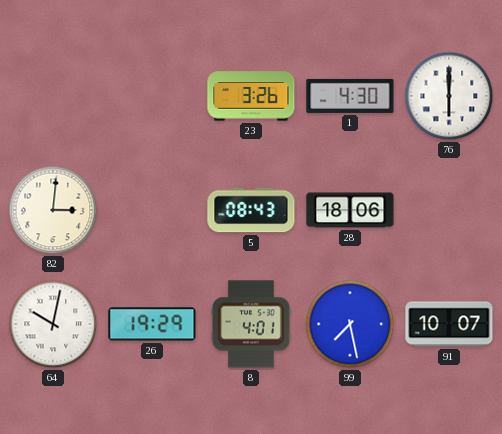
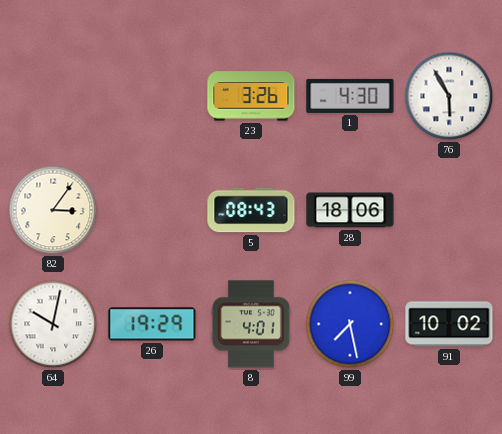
76: 6:00 -> 5:55
82: 3:01 -> 3:06
91: 10:07 -> 10:02
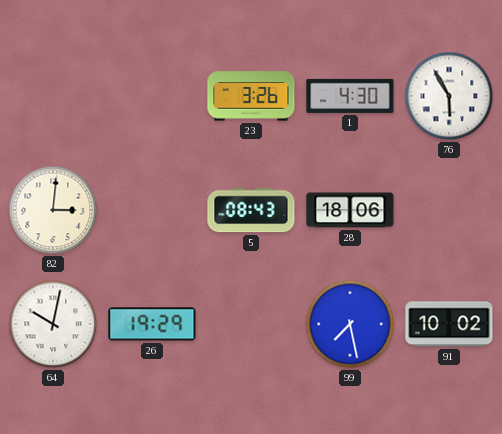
82: 3:06 -> 3:01
8: 4:01 -> none
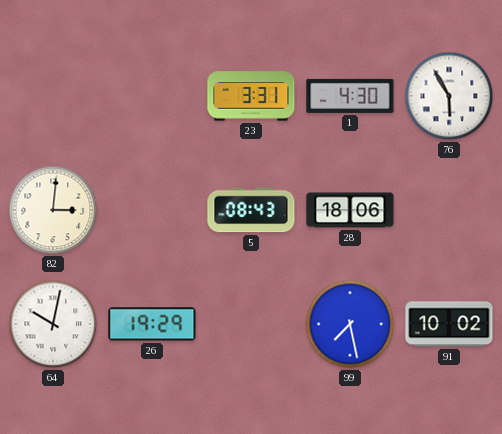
23: 3:26 -> 3:31
